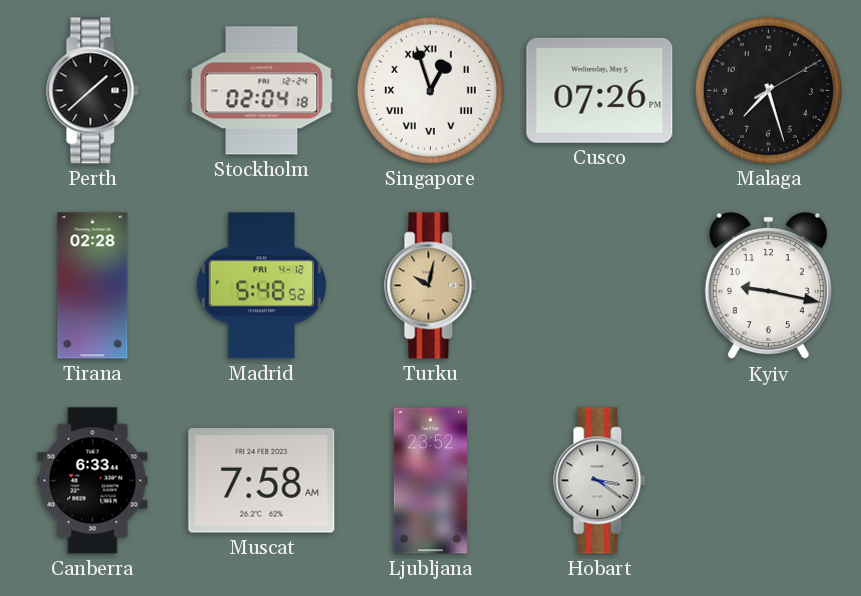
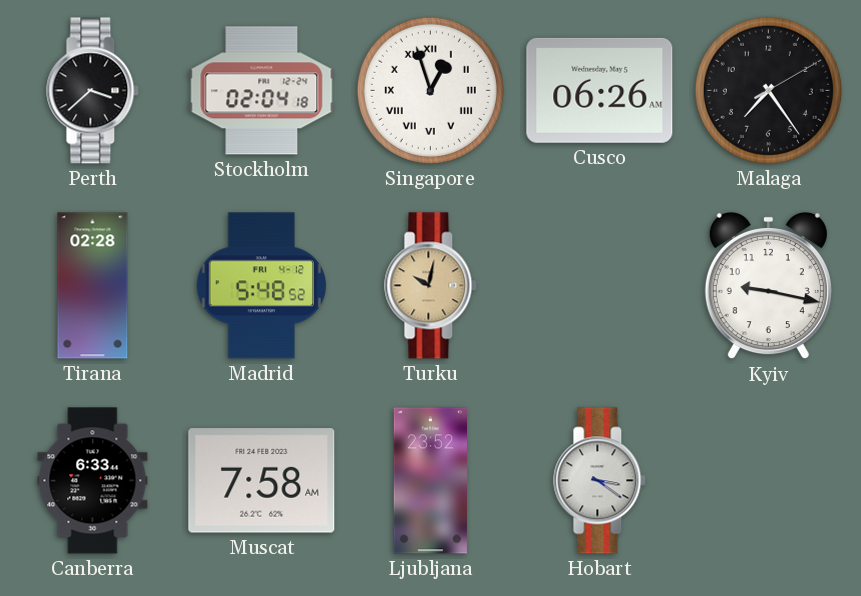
Perth: 1:38 -> 3:38
Cusco: 07:26 -> 06:26
Malaga: 7:27 -> 7:24
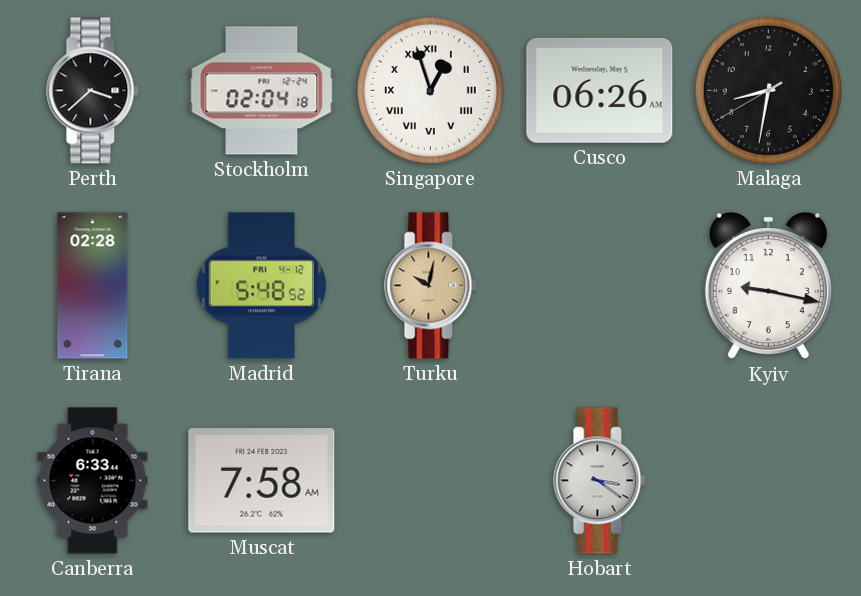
Malaga: 7:24 -> 8:31
Ljubljana: 23:52 -> none
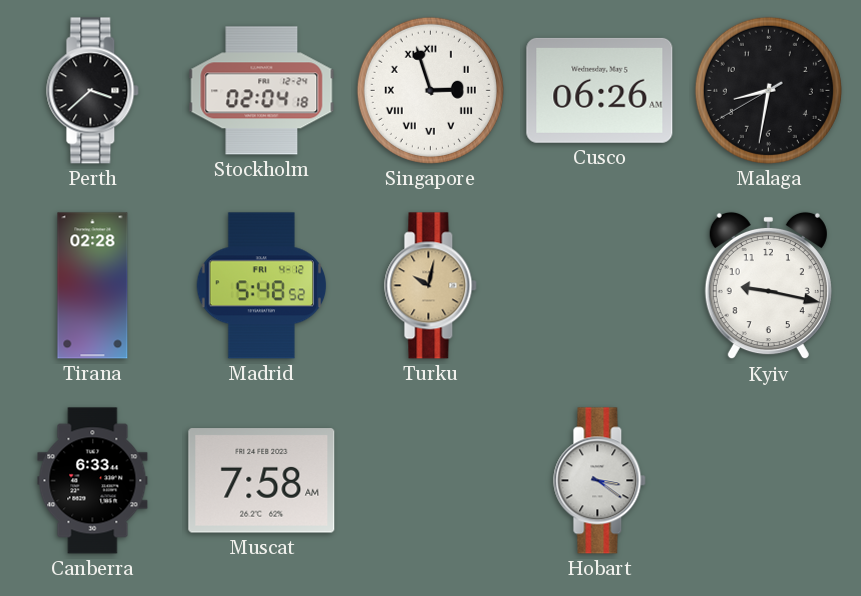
Singapore: 12:57 -> 2:57
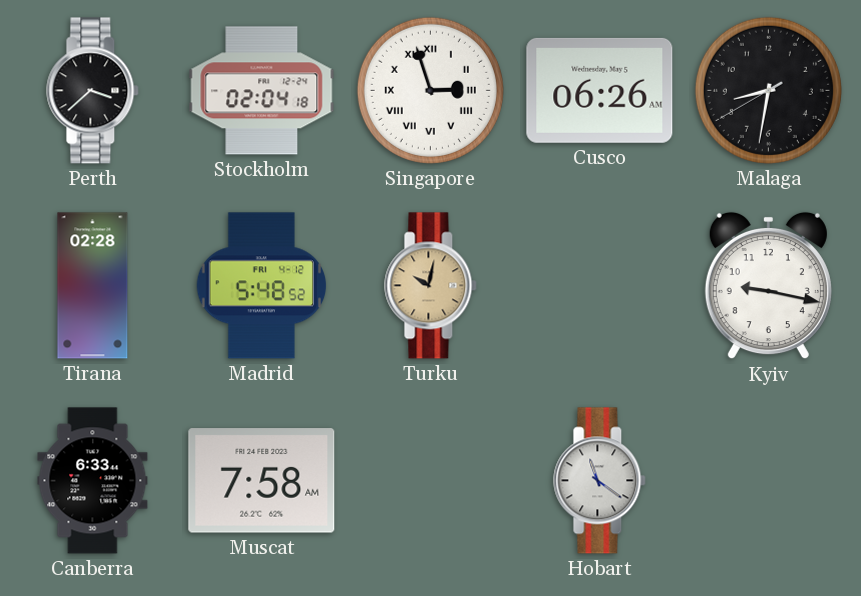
Hobart: 3:21 -> 11:21
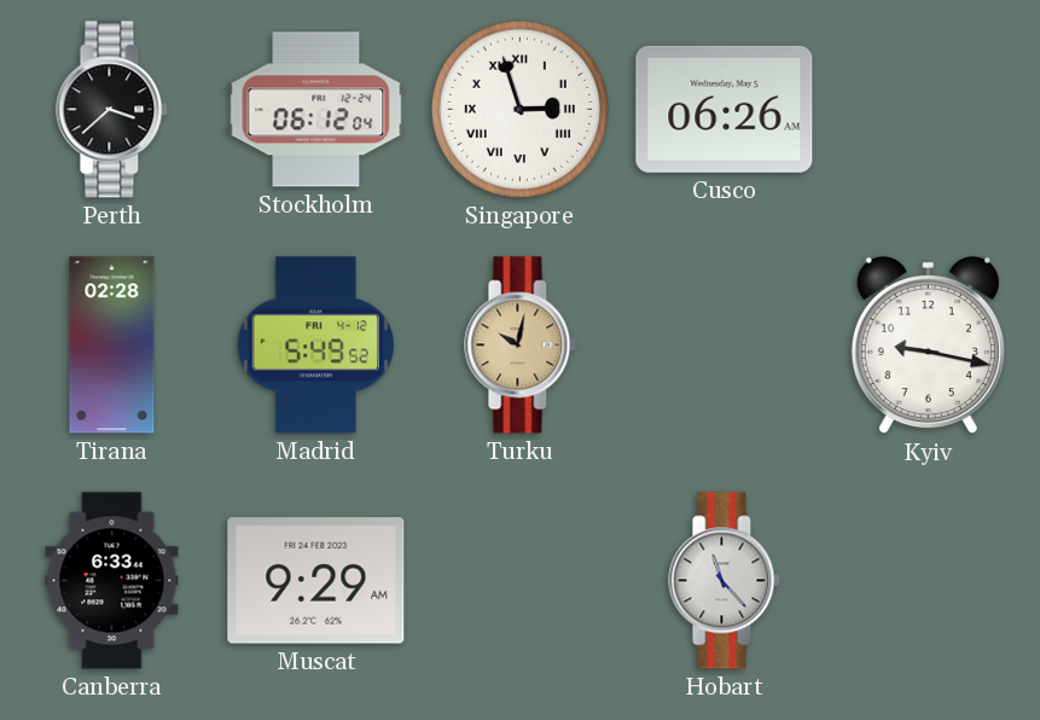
Stockholm: 02:04 -> 06:12
Malaga: 8:31 -> none
Madrid: 5:48 -> 5:49
Muscat: 7:58 -> 9:29
Hobart: 11:21 -> 11:23
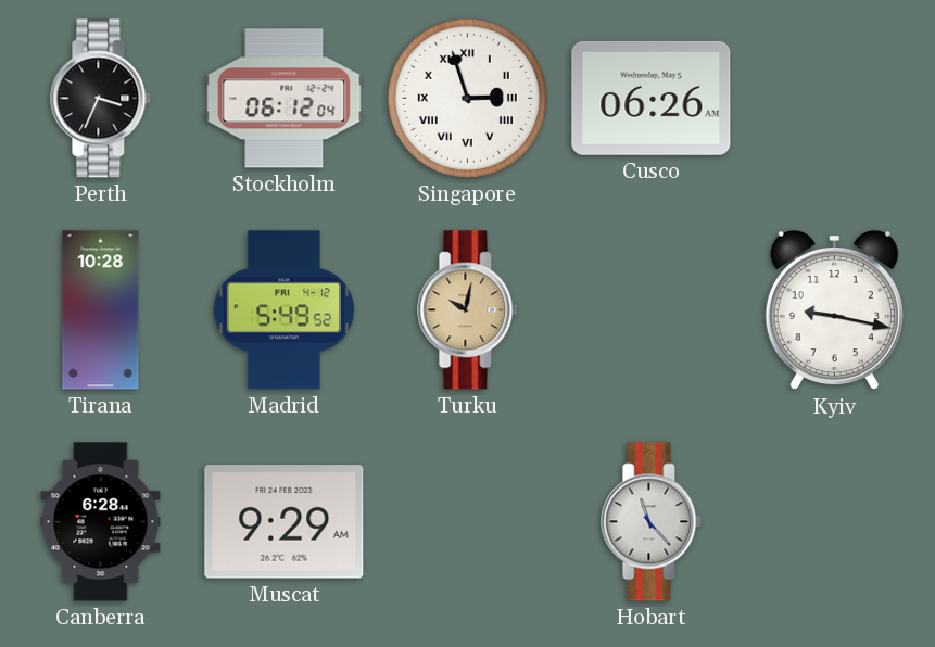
Perth: 3:38 -> 3:34
Tirana: 02:28 -> 10:28
Canberra: 6:33 -> 6:28
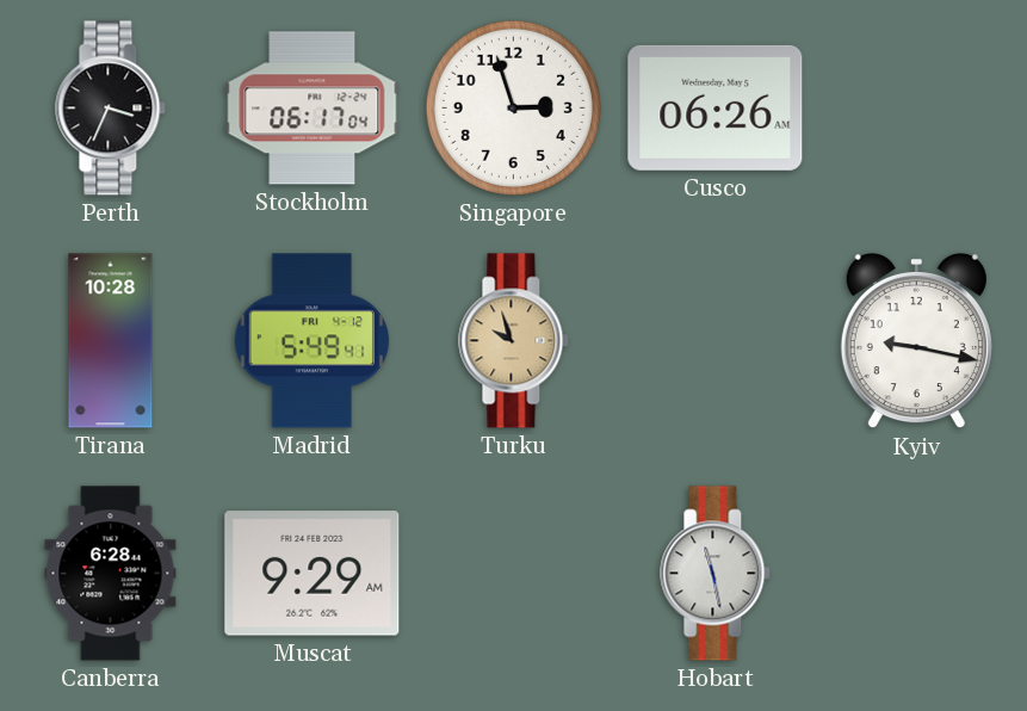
Stockholm: 06:12 -> 06:17
Singapore numerals: Roman -> Arabic
Madrid: 5:49:52 -> 5:49:41
Turku: 10:02 -> 9:57
Hobart: 11:23 -> 11:28
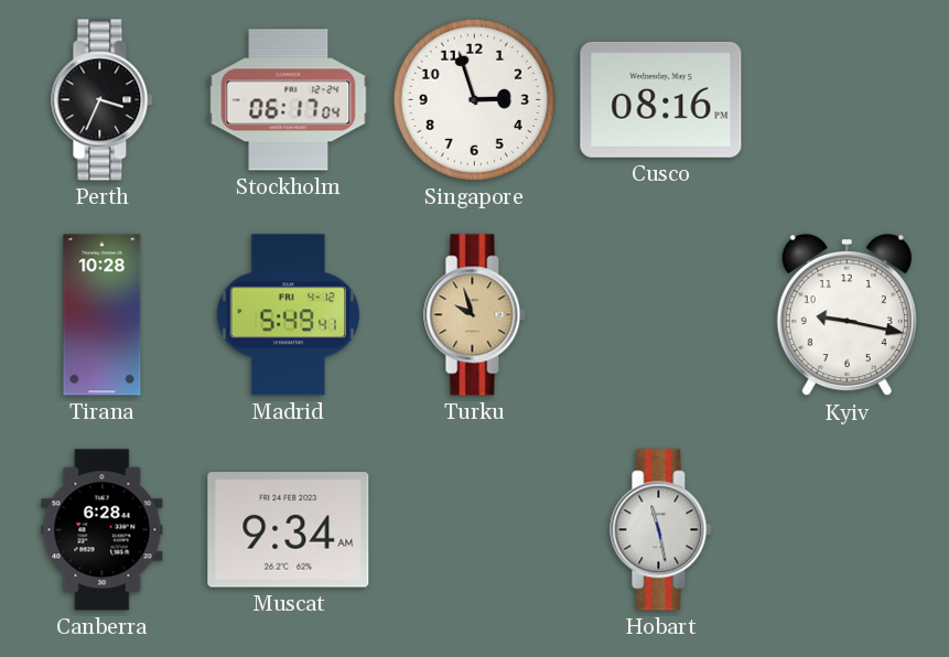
Cusco: 06:26 -> 08:16
Muscat: 9:29 -> 9:34
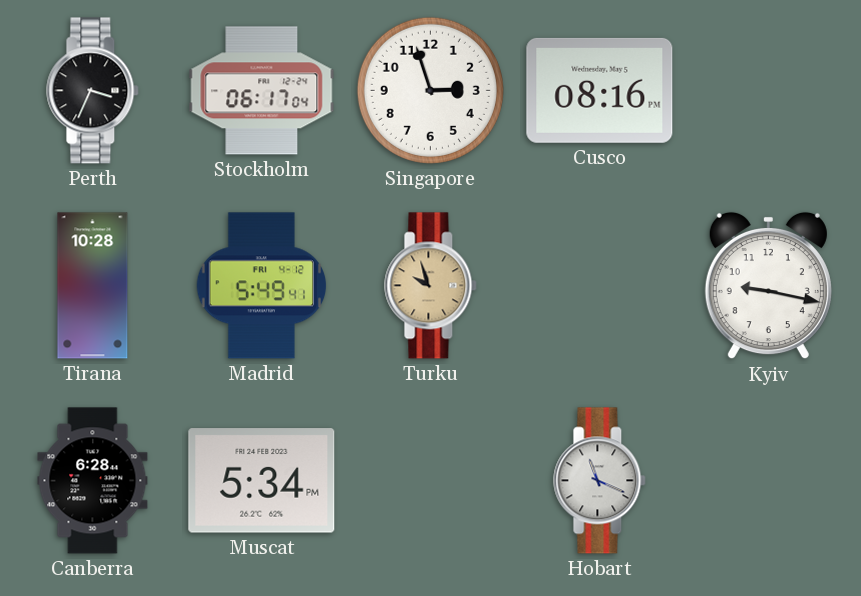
Muscat: 9:34 -> 5:34
Hobart: 11:28 -> 11:19
